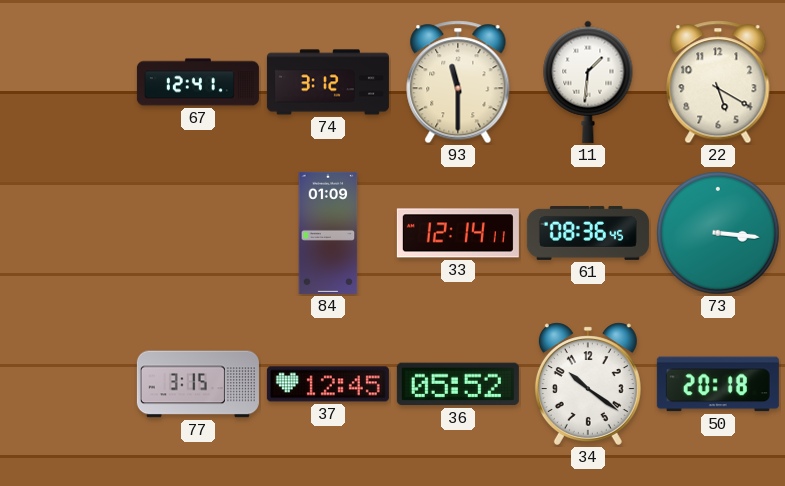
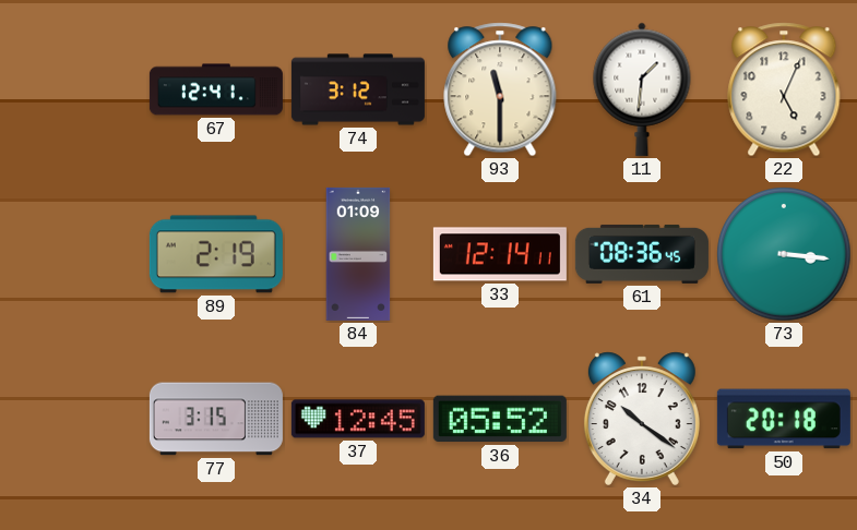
22: 5:20 -> 5:04
89: none -> 2:19
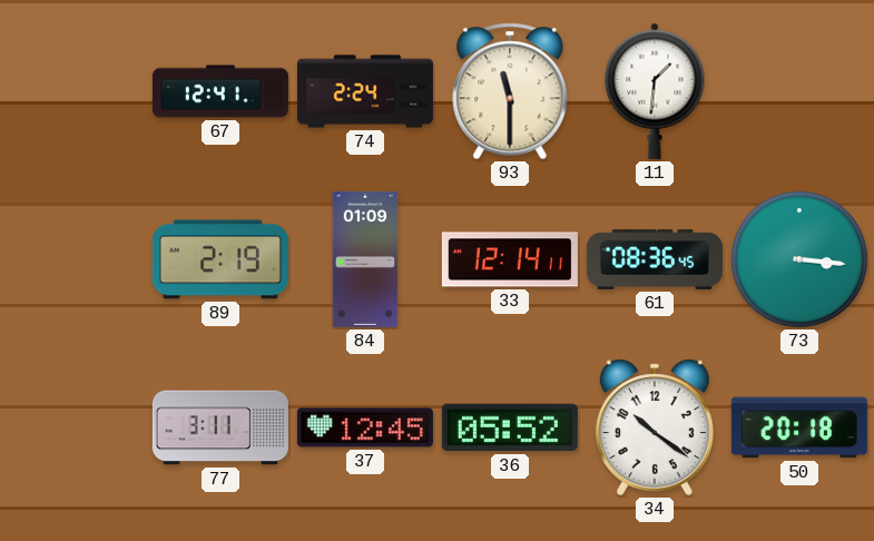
74: 3:12 -> 2:24
22: 5:04 -> none
77: 3:15 -> 3:11
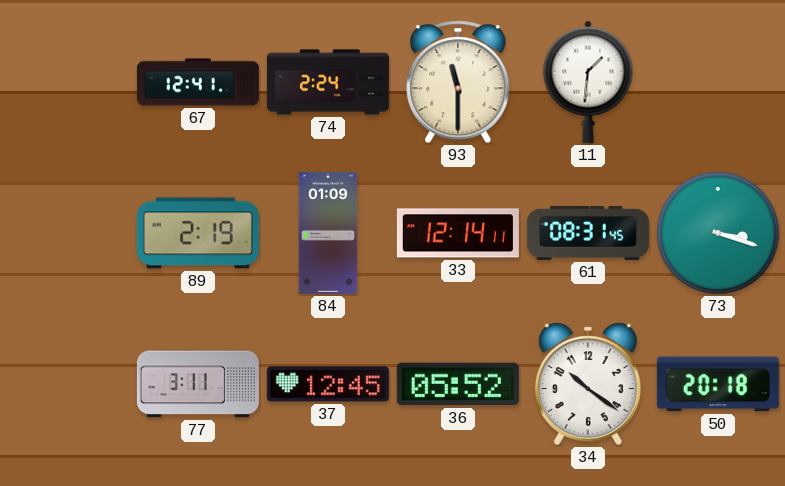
61: 08:36 -> 08:31
73: 3:16 -> 3:18
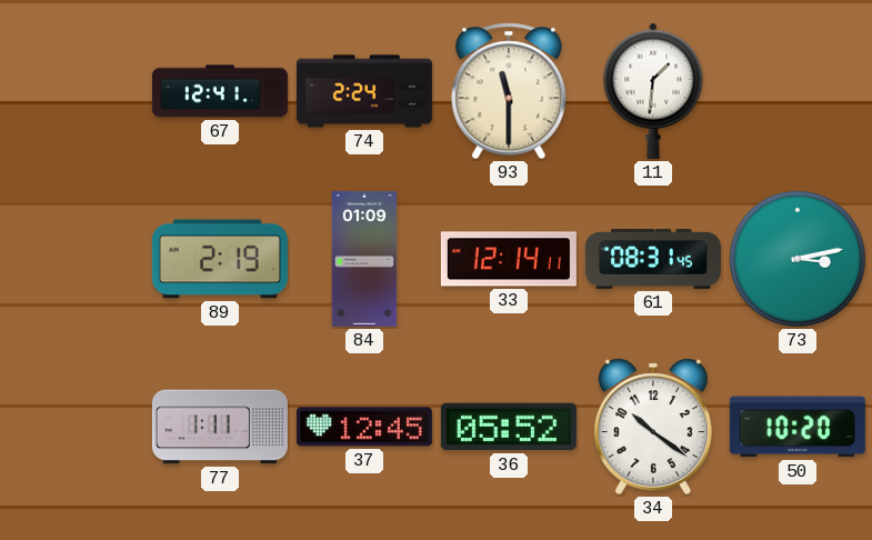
73: 3:18 -> 3:13
77: 3:11 -> 1:11
50: 20:18 -> 10:20
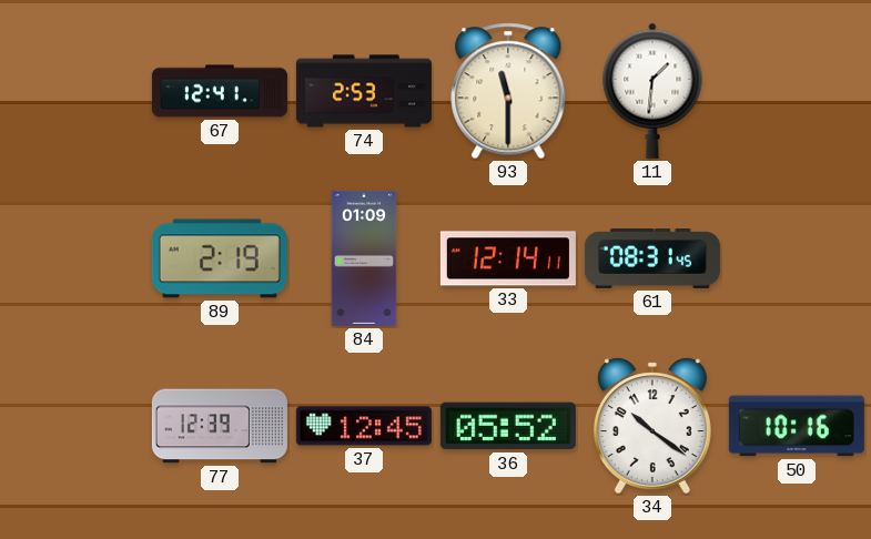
74: 2:24 -> 2:53
73: 3:13 -> none
77: 1:11 -> 12:39
50: 10:20 -> 10:16
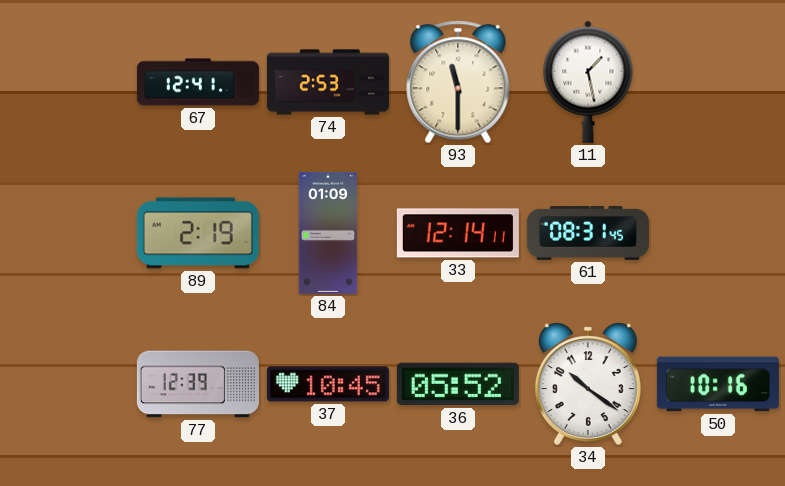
11: 1:31 -> 1:28
37: 12:45 -> 10:45
